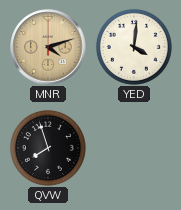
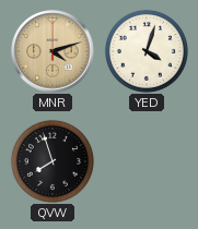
YED: 4:01 -> 4:03
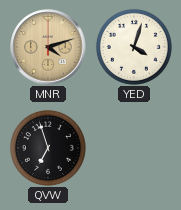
QVW: 7:57 -> 6:57
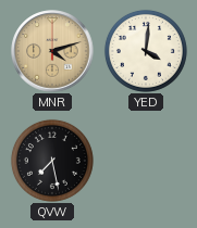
YED: 4:03 -> 4:01
QVW: 6:57 -> 7:28
